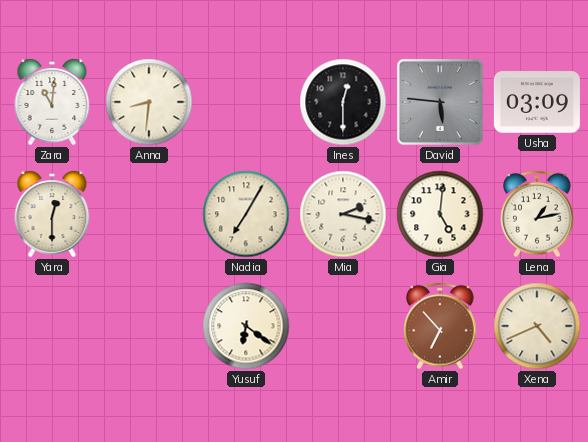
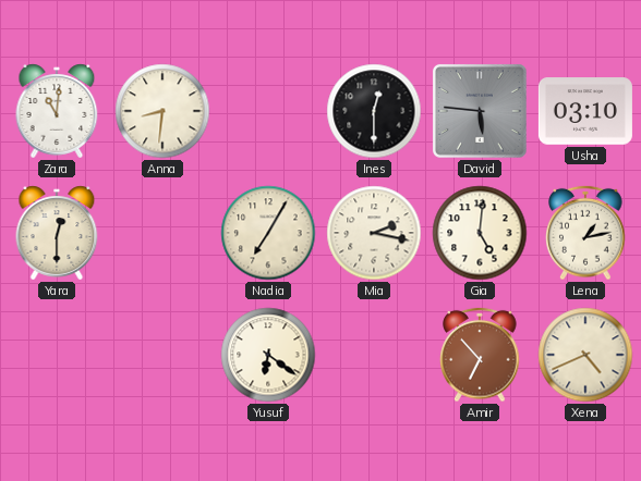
Usha: 03:09 -> 03:10
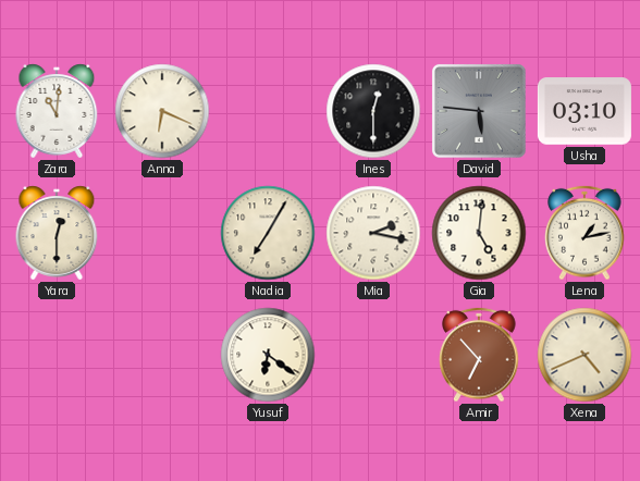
Anna: 8:31 -> 6:19
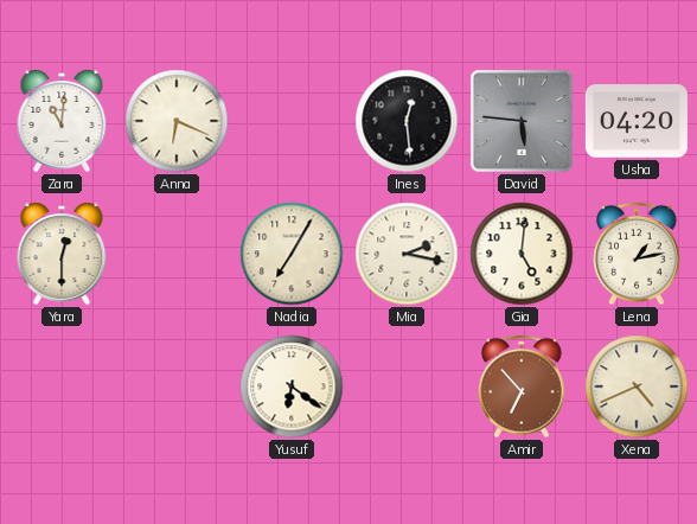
Ines: 12:30 -> 12:29
Usha: 03:10 -> 04:20
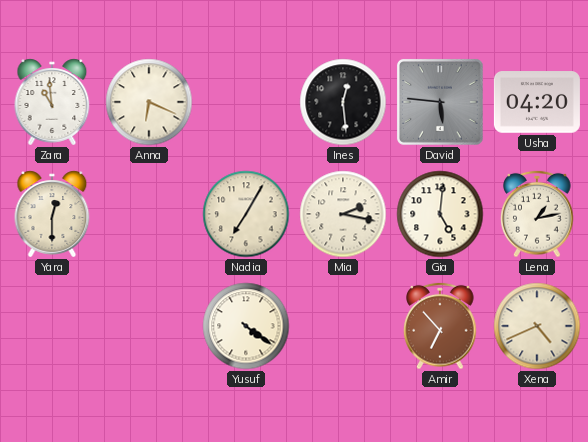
Zara: 11:01 -> 10:59
Yusuf: 6:21 -> 4:21
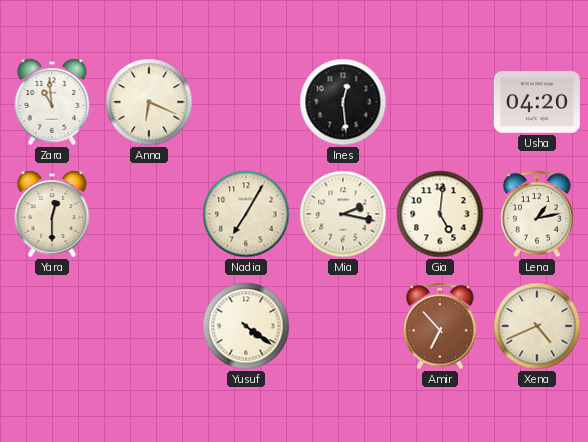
David: 5:46 -> none
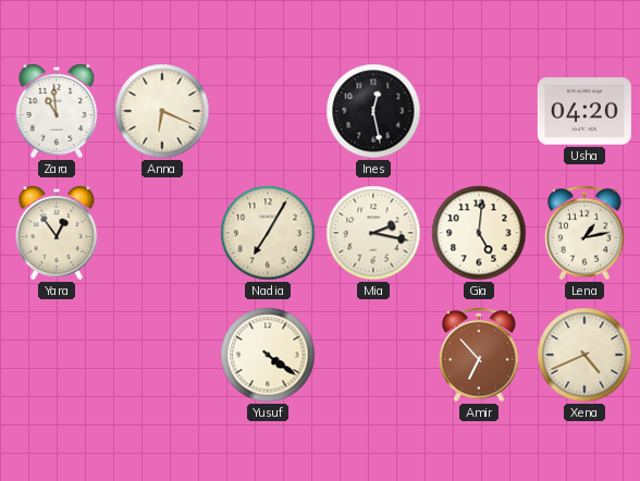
Ines: 12:29 -> 12:28
Yara: 12:30 -> 12:54
